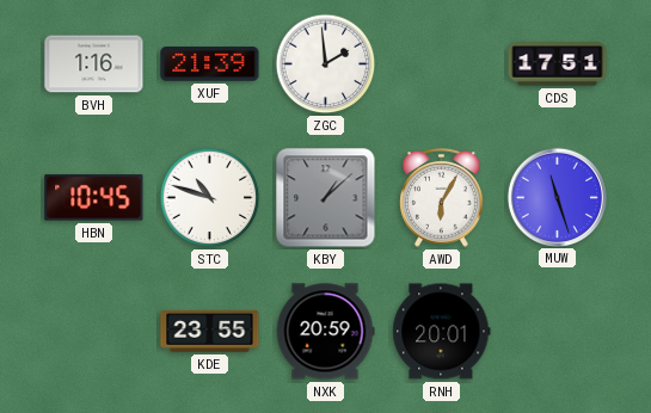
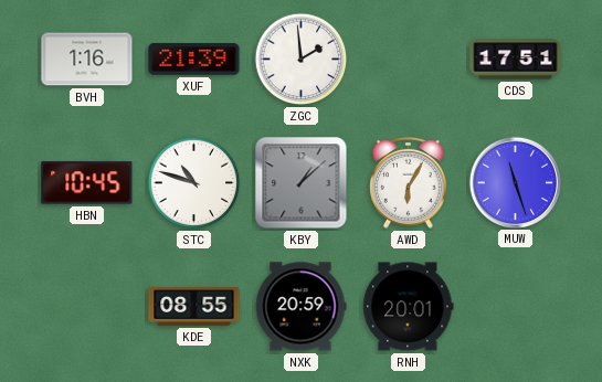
KDE: 23:55 -> 08:55
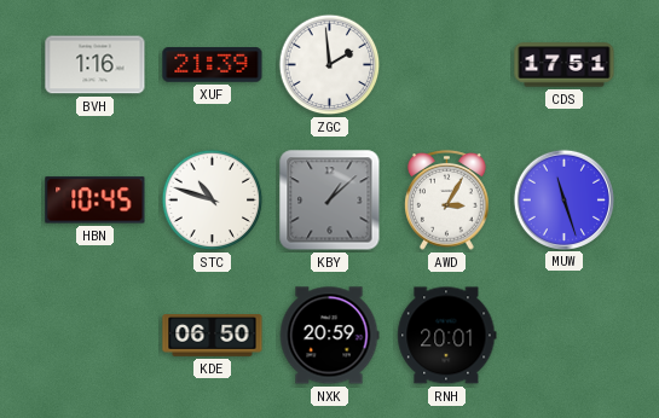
AWD: 6:05 -> 3:05
KDE: 08:55 -> 06:50
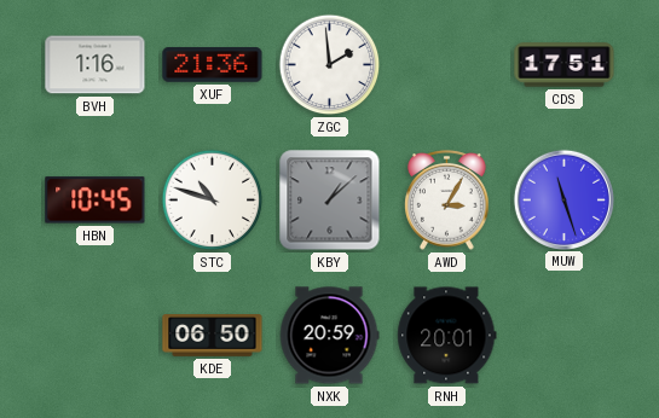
XUF: 21:39 -> 21:36
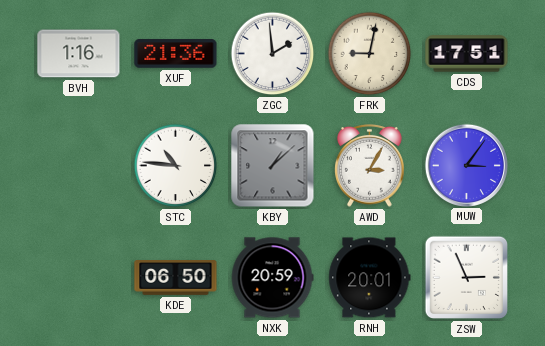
FRK: none -> 9:02
HBN: 10:45 -> none
STC: 10:48 -> 10:46
MUW: 11:27 -> 3:06
ZSW: none -> 2:56
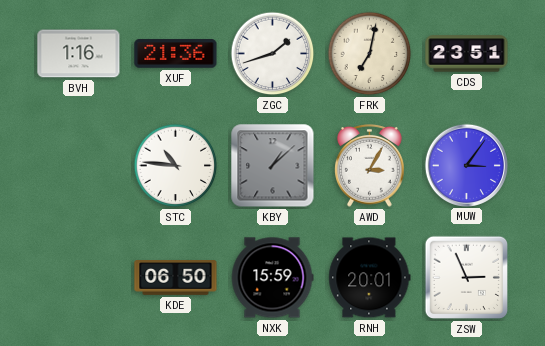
ZGC: 1:59 -> 1:42
FRK: 9:02 -> 7:02
CDS: 17:51 -> 23:51
NXK: 20:59 -> 15:59
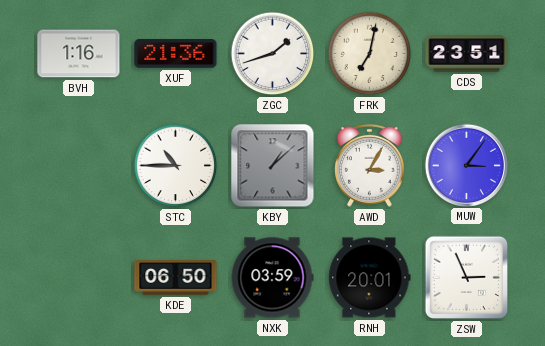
STC: 10:46 -> 10:45
NXK: 15:59 -> 03:59
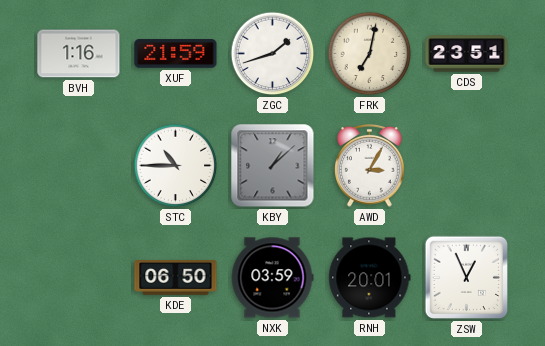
XUF: 21:36 -> 21:59
MUW: 3:06 -> none
ZSW: 2:56 -> 12:56
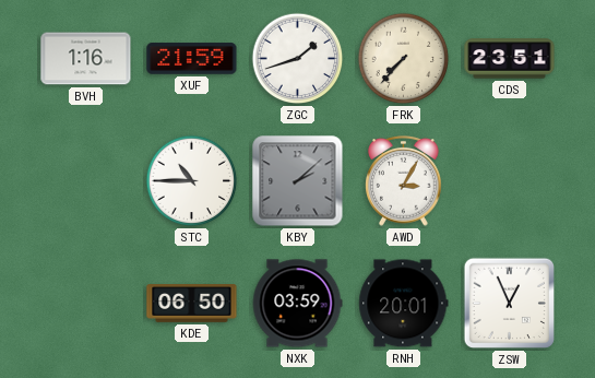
FRK: 7:02 -> 7:37
KBY: 1:08 -> 2:08
